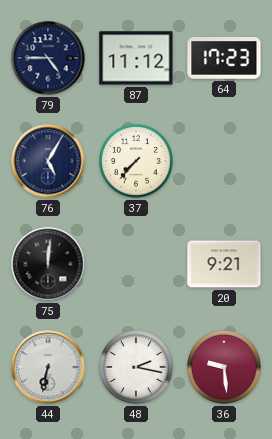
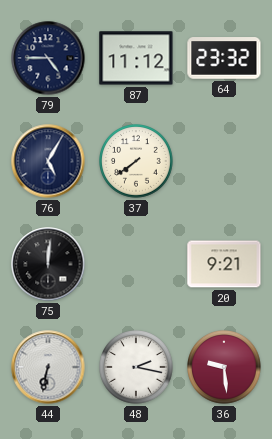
64: 17:23 -> 23:32
37: 7:37 -> 7:39
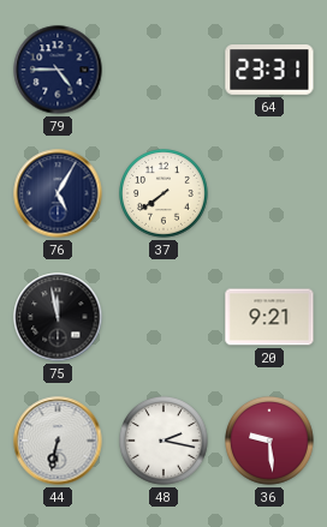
87: 11:12 -> none
64: 23:32 -> 23:31
75: 12:01 -> 11:58
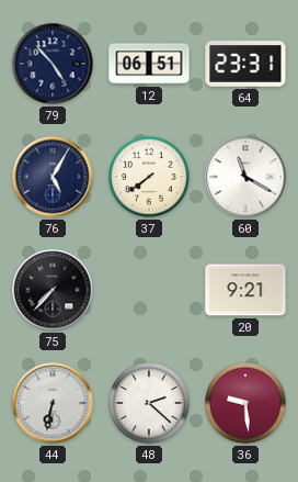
79: 4:45 -> 4:53
12: none -> 06:51
60: none -> 11:20
75: 11:58 -> 7:37
48: 2:17 -> 2:22
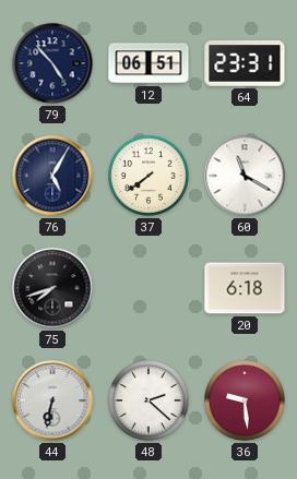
75: 7:37 -> 7:42
20: 9:21 -> 6:18
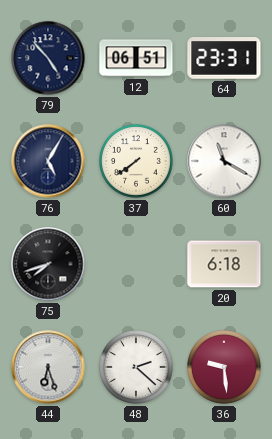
44: 6:32 -> 6:27
